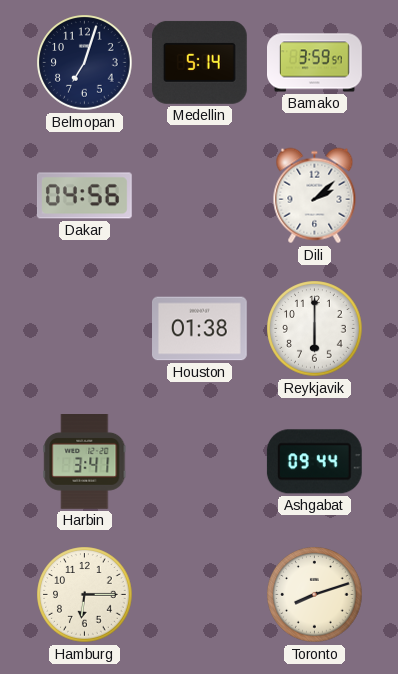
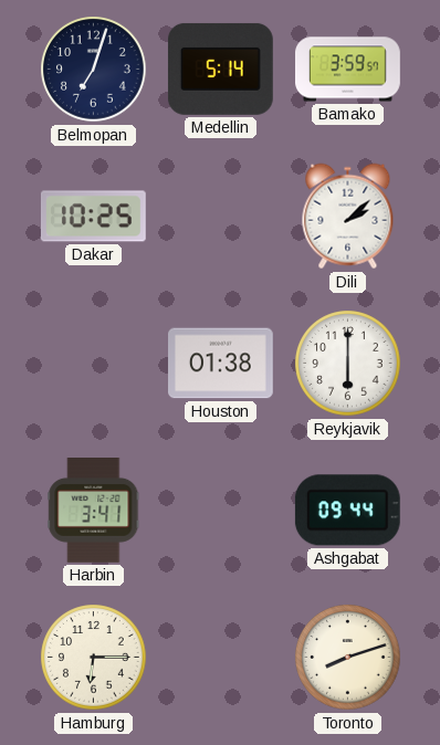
Dakar: 04:56 -> 10:25
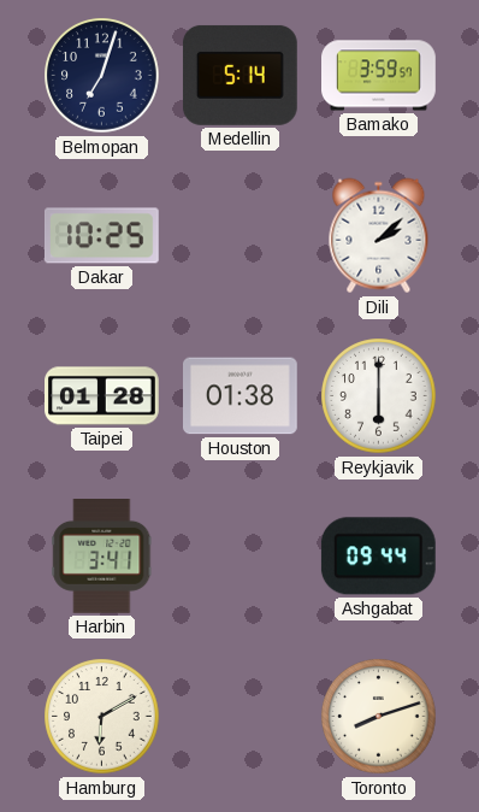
Taipei: none -> 01:28
Hamburg: 6:15 -> 6:10
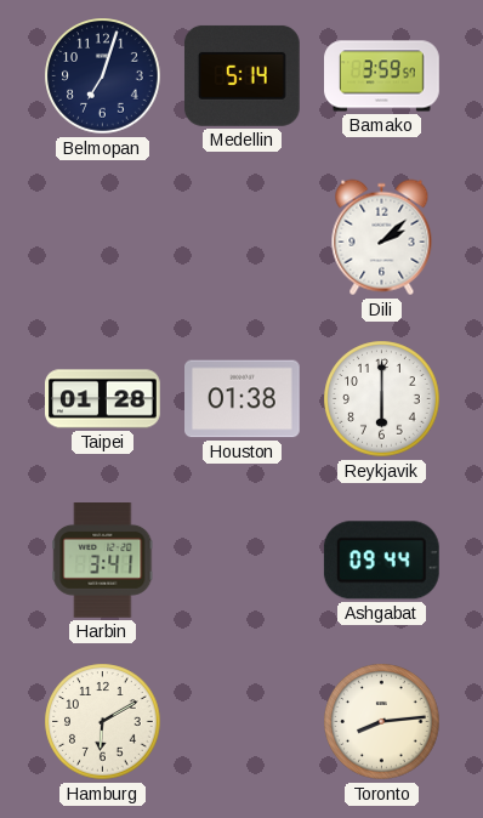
Dakar: 10:25 -> none
Toronto: 8:12 -> 8:14
